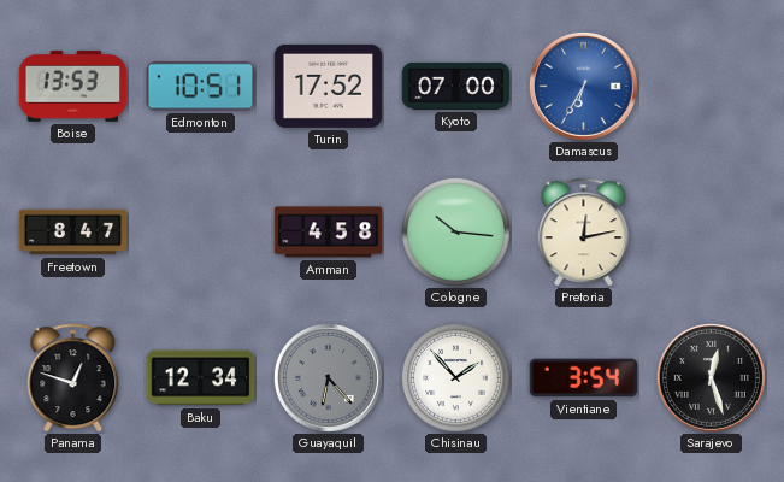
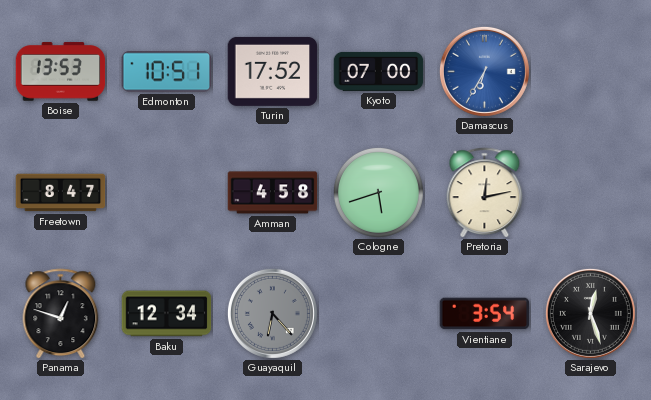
Cologne: 10:16 -> 5:42
Chisinau: 1:53 -> none
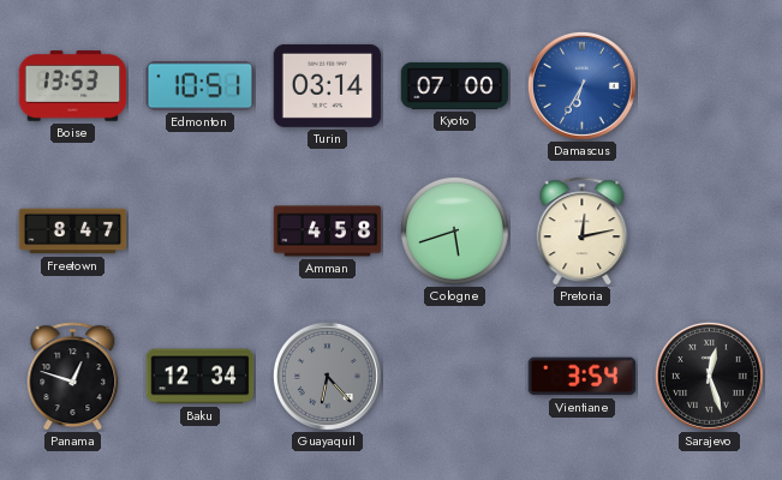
Turin: 17:52 -> 03:14
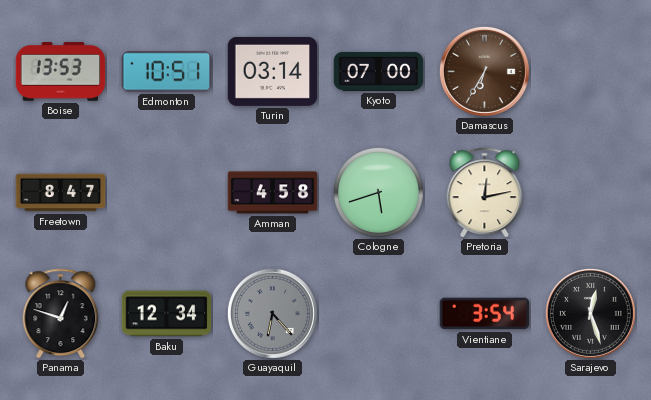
Damascus dial: blue -> brown
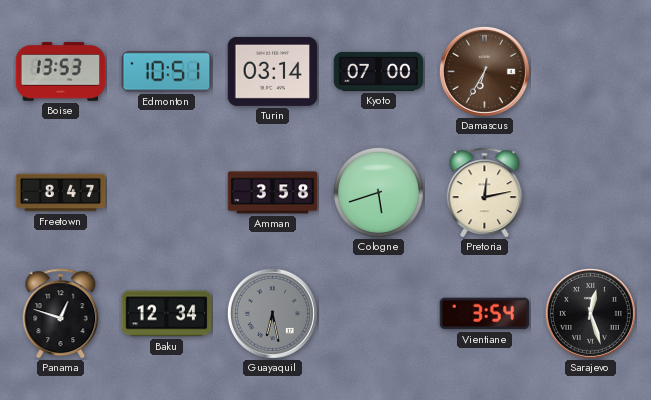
Amman: 4:58 -> 3:58
Guayaquil: 6:23 -> 6:28
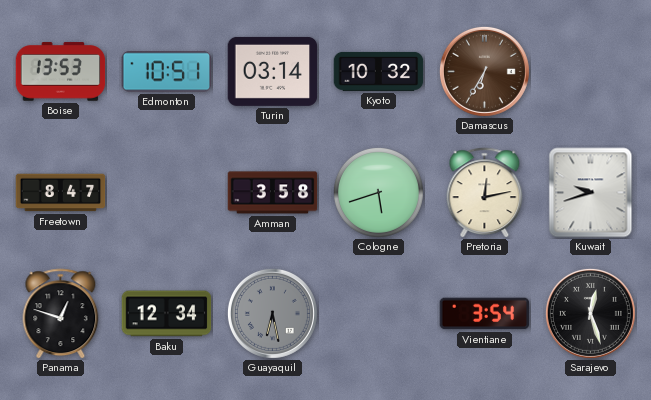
Kyoto: 07:00 -> 10:32
Kuwait: none -> 9:42
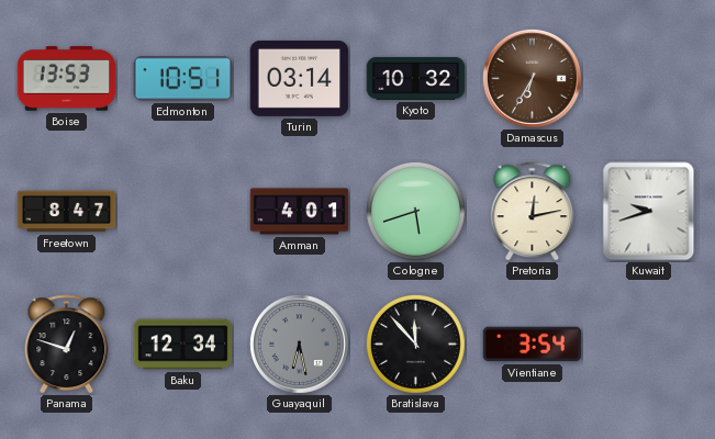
Amman: 3:58 -> 4:01
Bratislava: none -> 11:53
Sarajevo: 12:27 -> none
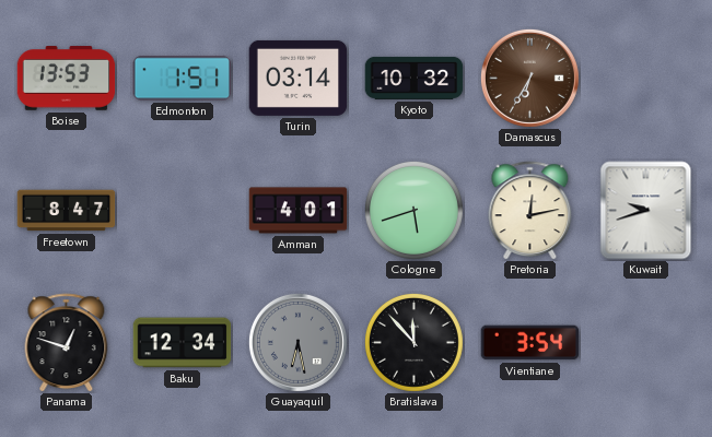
Edmonton: 10:51 -> 1:51
